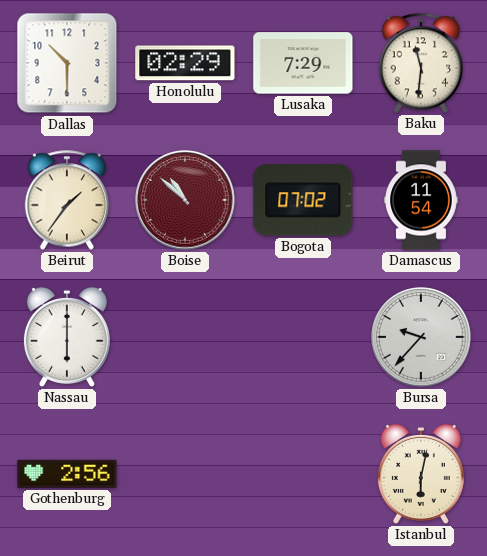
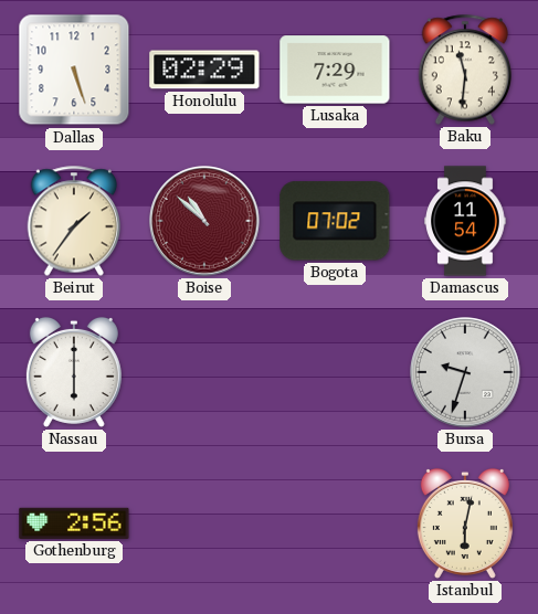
Dallas: 10:30 -> 5:27
Bursa: 9:37 -> 9:33
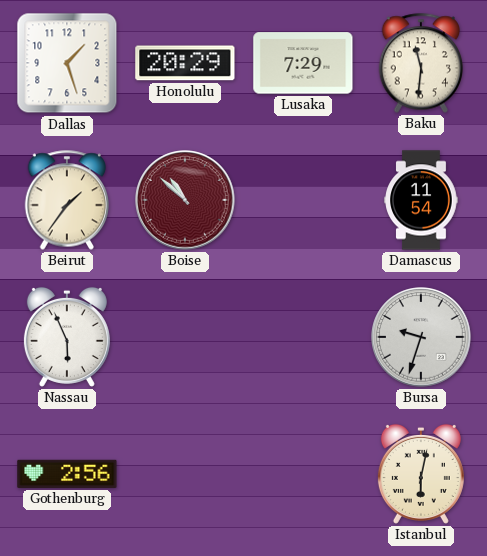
Dallas: 5:27 -> 1:27
Honolulu: 02:29 -> 20:29
Bogota: 07:02 -> none
Nassau: 6:00 -> 5:56
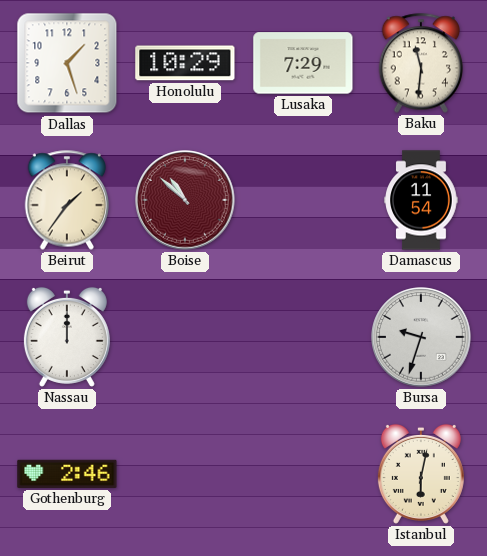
Honolulu: 20:29 -> 10:29
Nassau: 5:56 -> 12:00
Gothenburg: 2:56 -> 2:46
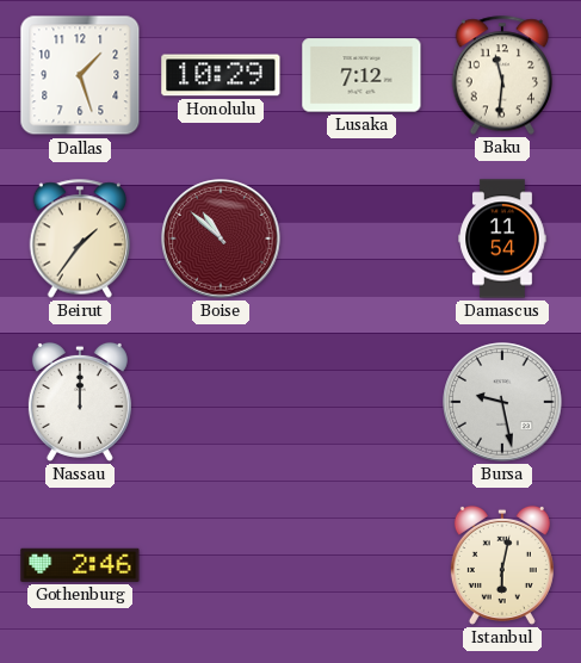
Lusaka: 7:29 -> 7:12
Bursa: 9:33 -> 9:28
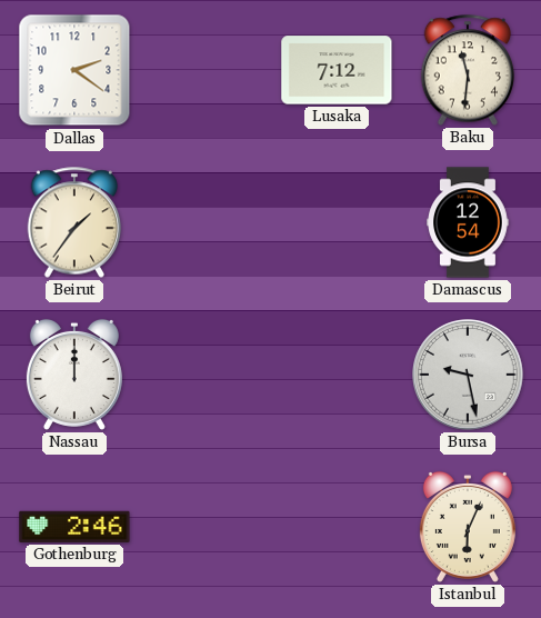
Dallas: 1:27 -> 2:21
Honolulu: 10:29 -> none
Boise: 10:52 -> none
Damascus: 11:54 -> 12:54
Istanbul: 6:02 -> 6:04
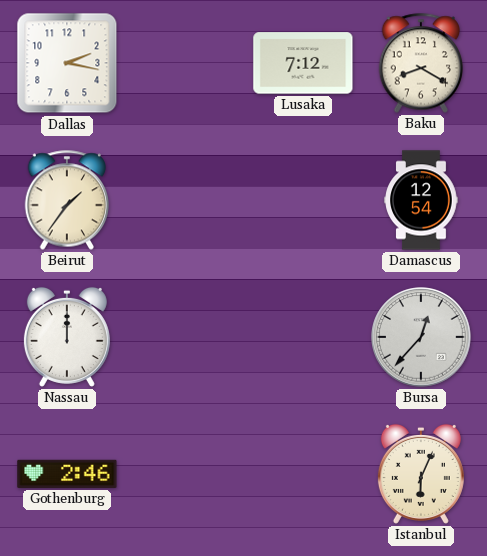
Dallas: 2:21 -> 2:17
Baku: 11:31 -> 8:20
Bursa: 9:28 -> 12:37
